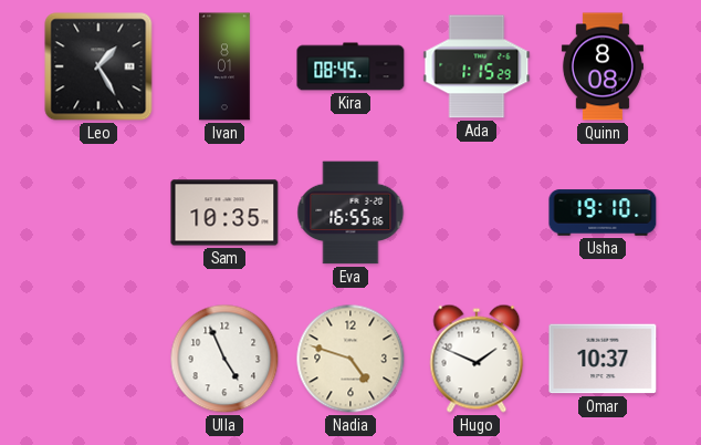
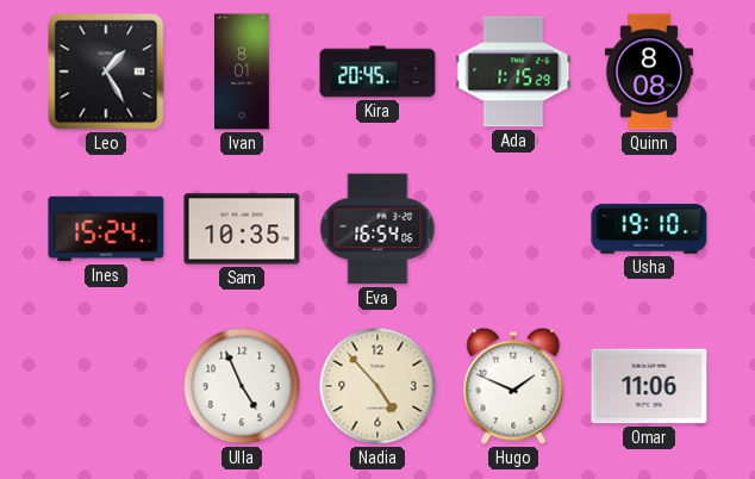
Kira: 08:45 -> 20:45
Ines: none -> 15:24
Eva: 16:55 -> 16:54
Nadia: 4:48 -> 4:53
Omar: 10:37 -> 11:06
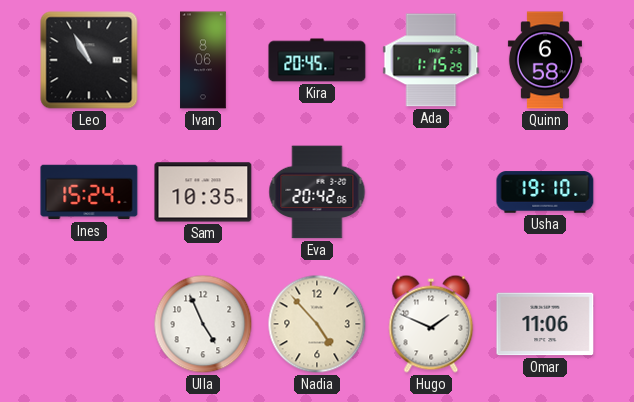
Leo: 1:25 -> 10:55
Ivan: 8:01 -> 8:06
Quinn: 8:08 -> 6:58
Eva: 16:54 -> 20:42
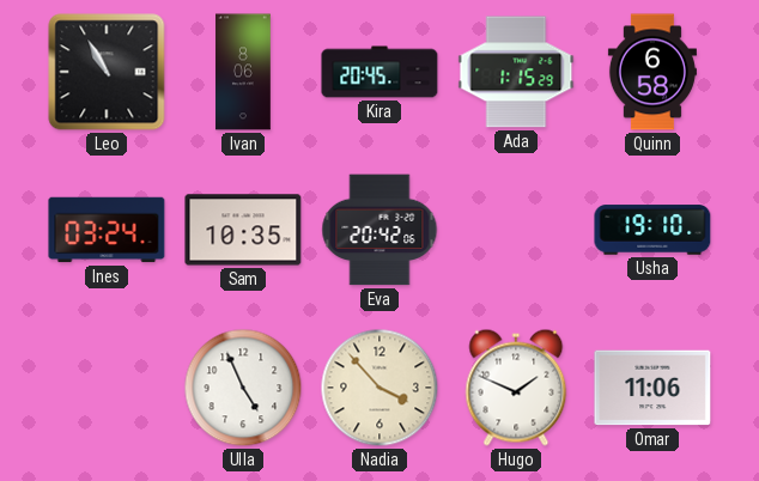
Ines: 15:24 -> 03:24
Nadia: 4:53 -> 3:53
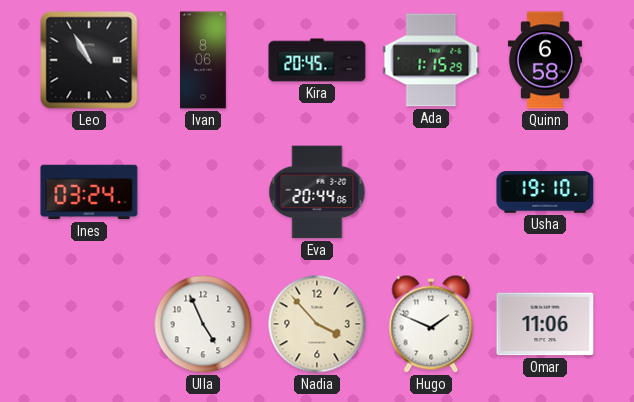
Sam: 10:35 -> none
Eva: 20:42 -> 20:44
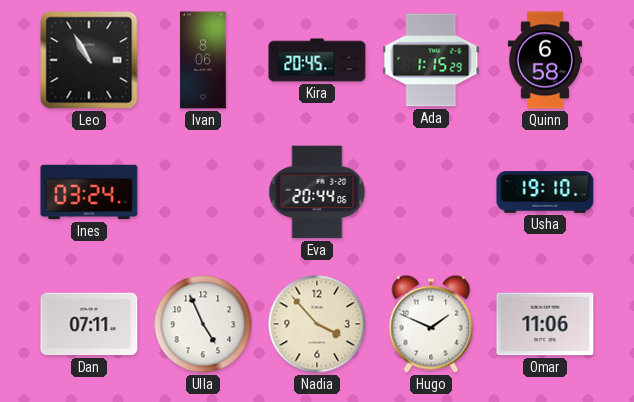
Dan: none -> 07:11
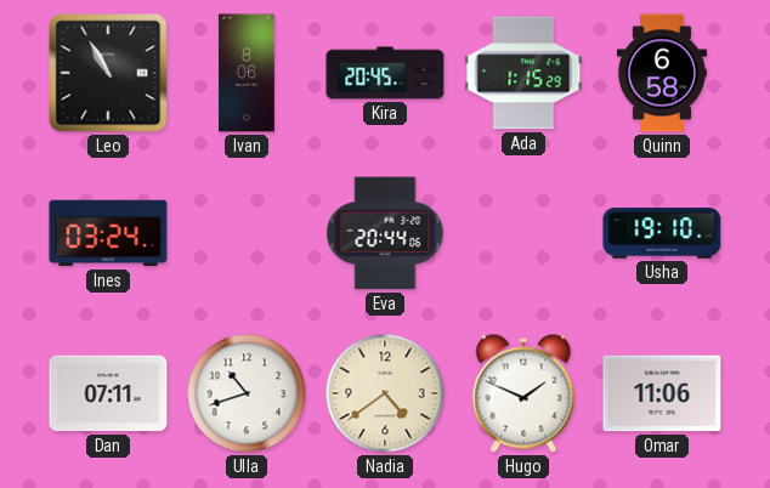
Ulla: 4:56 -> 10:42
Nadia: 3:53 -> 4:39
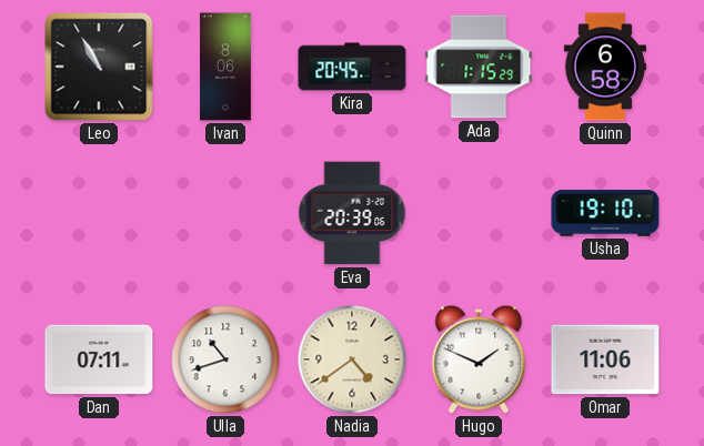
Ines: 03:24 -> none
Eva: 20:44 -> 20:39
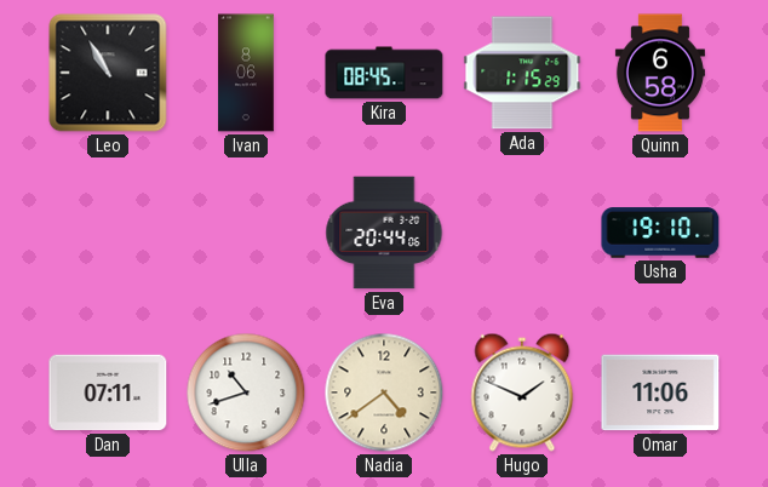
Kira: 20:45 -> 08:45
Eva: 20:39 -> 20:44
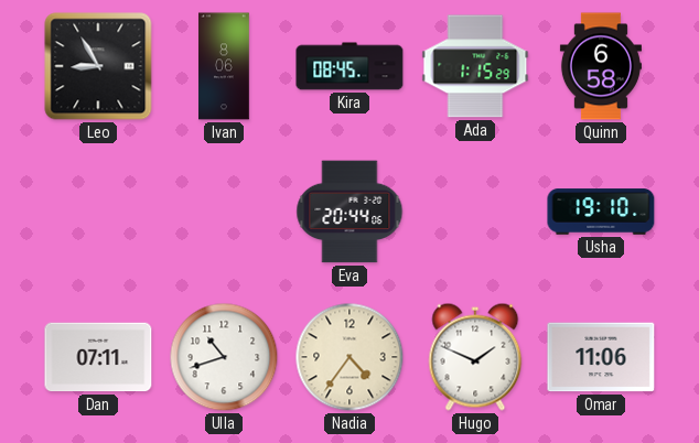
Leo: 10:55 -> 8:55
Nadia: 4:39 -> 4:36
